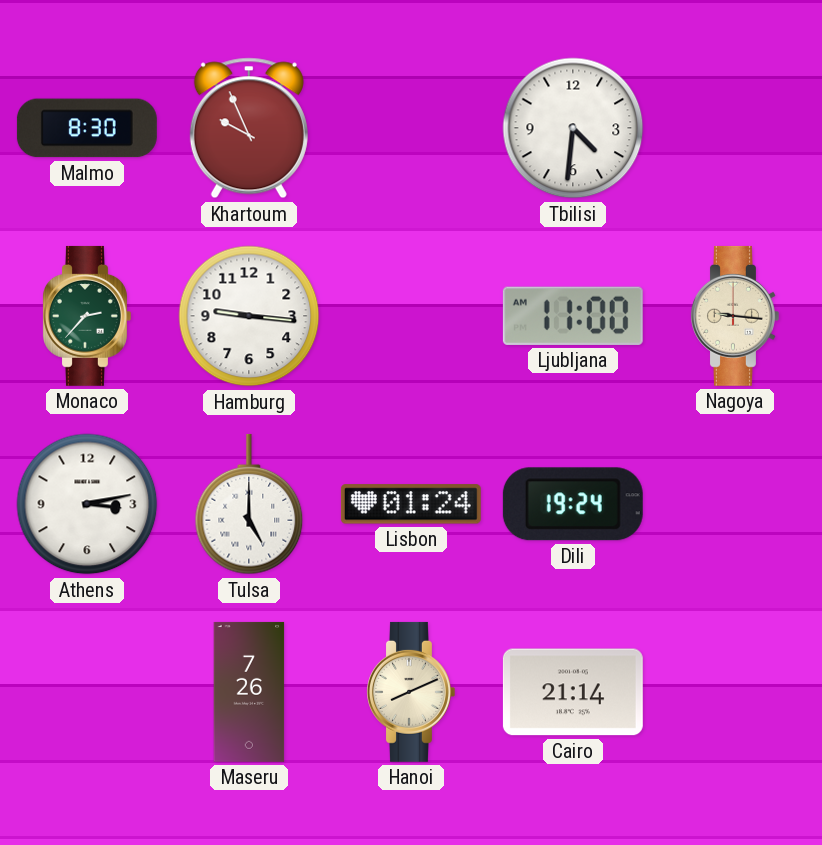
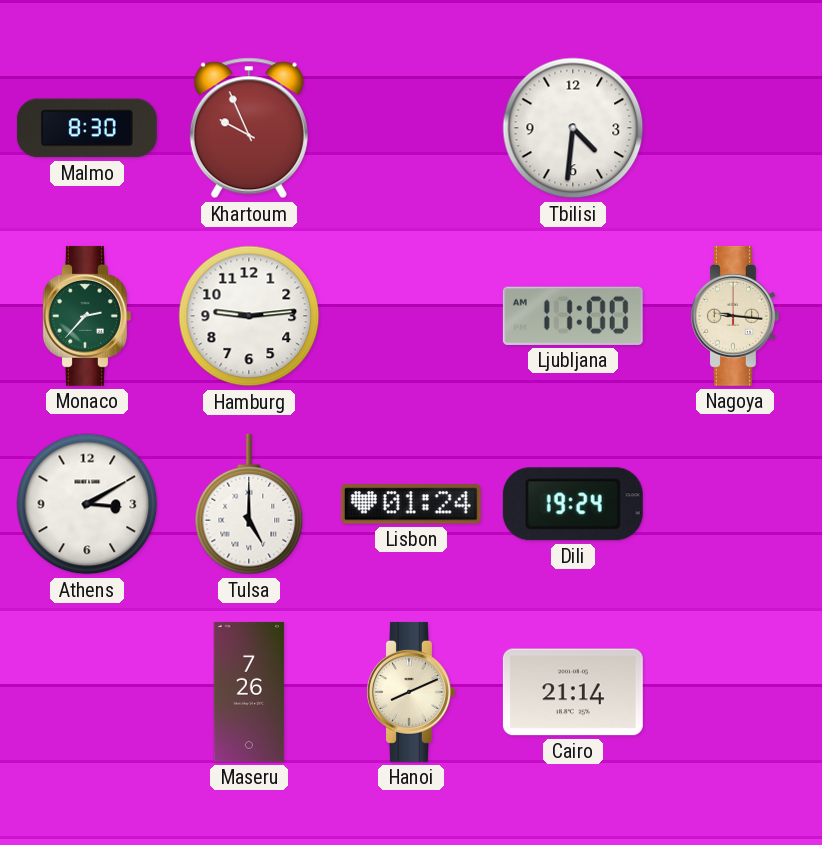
Hamburg: 9:16 -> 9:14
Athens: 3:13 -> 3:10
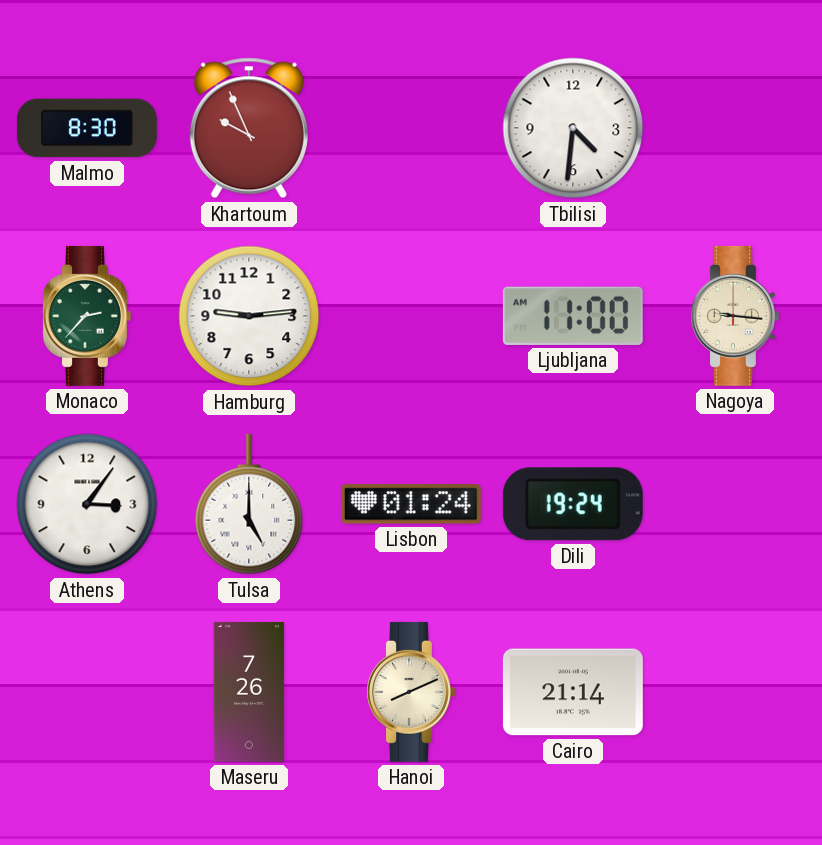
Athens: 3:10 -> 3:06
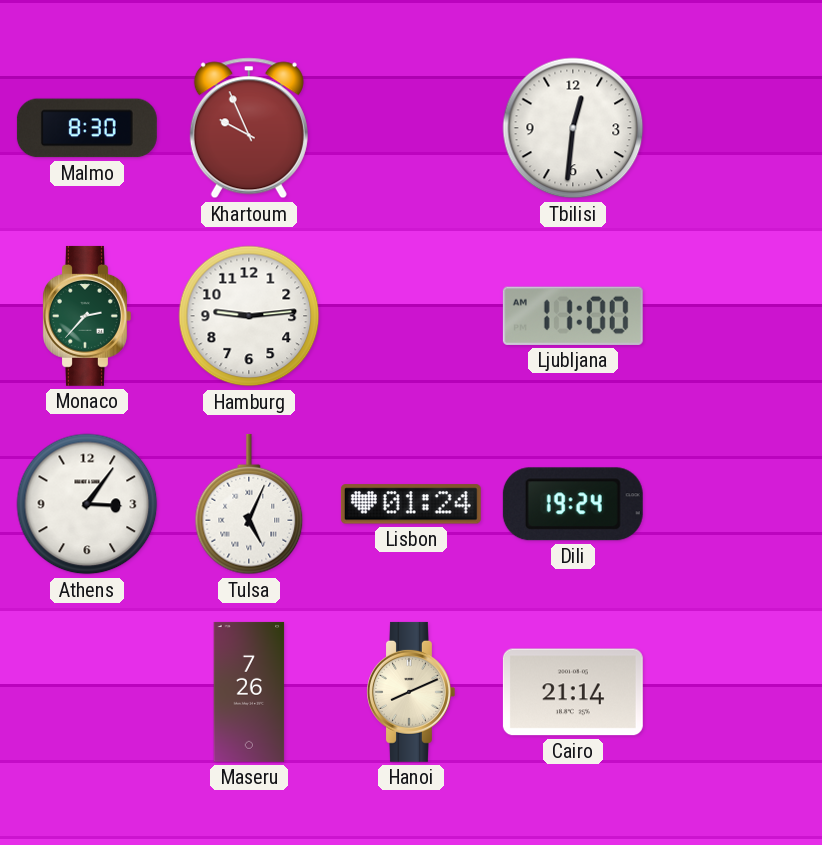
Tbilisi: 4:31 -> 12:31
Nagoya: 9:16 -> none
Tulsa: 5:00 -> 5:04
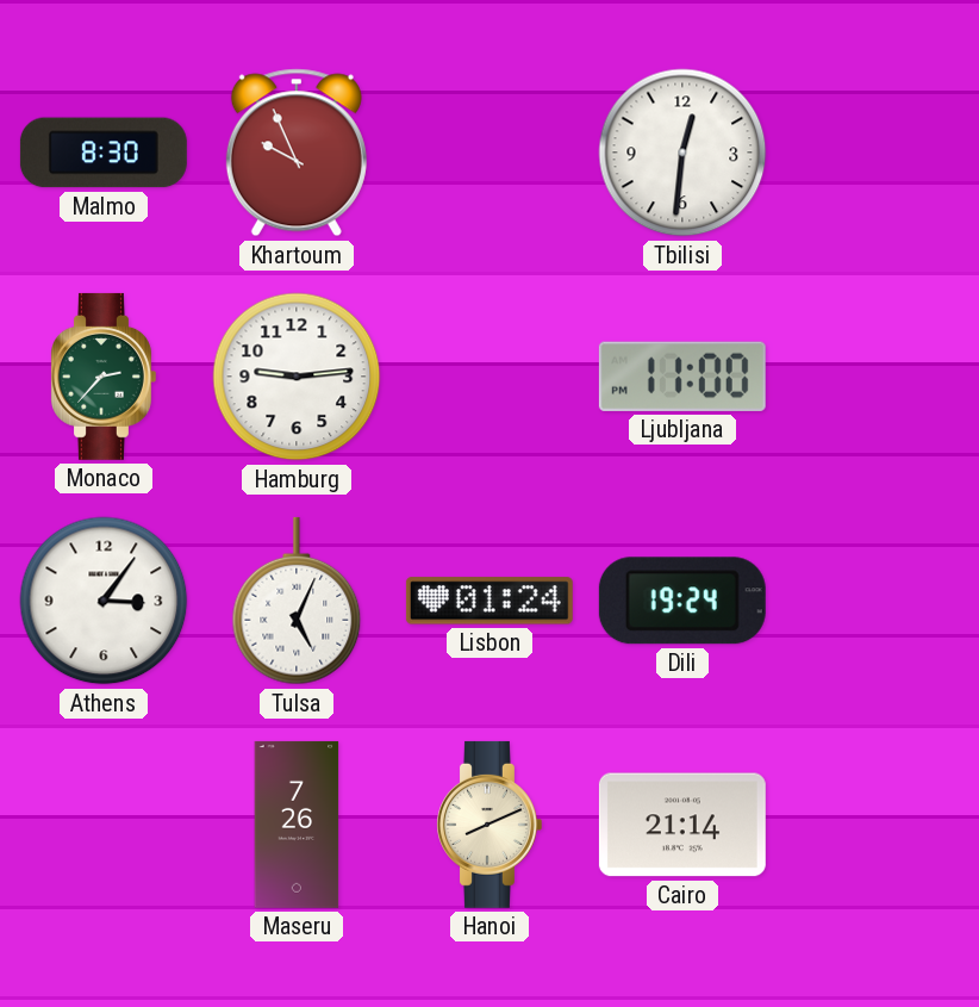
Ljubljana: 11:00 AM -> 11:00 PM
